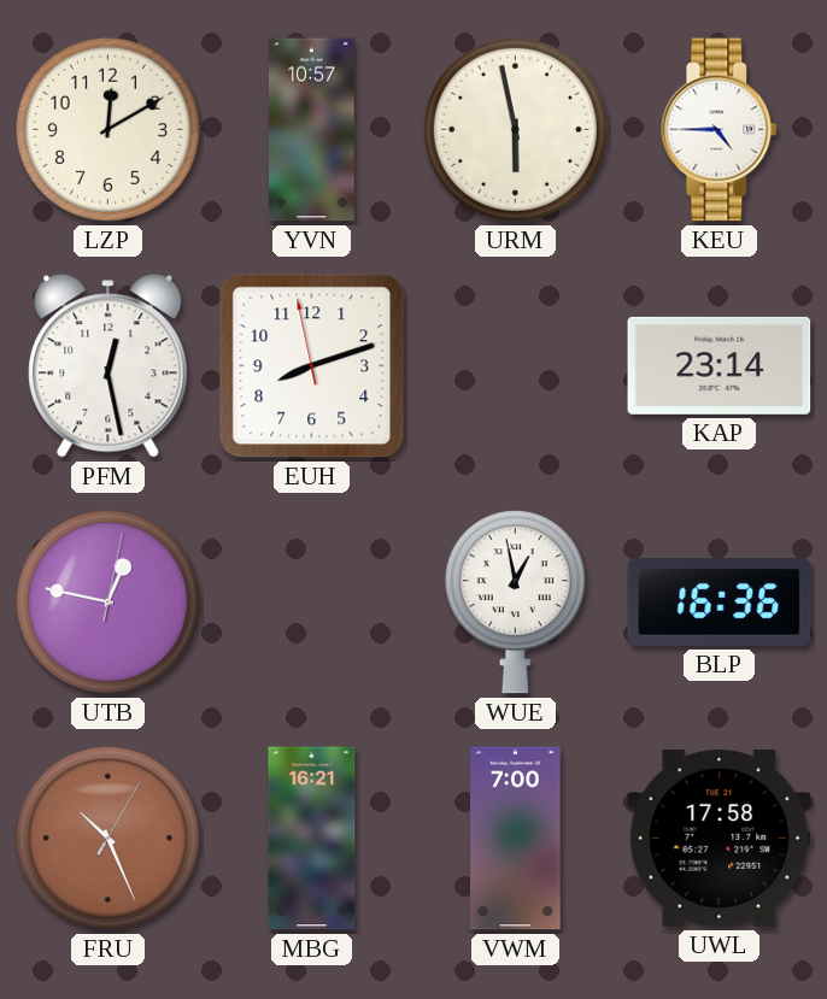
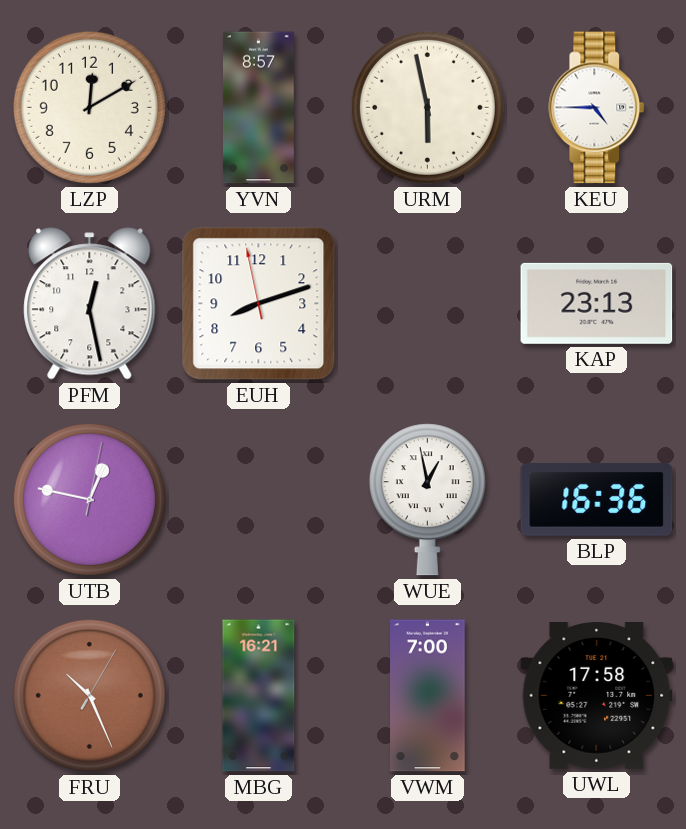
YVN: 10:57 -> 8:57
KAP: 23:14 -> 23:13
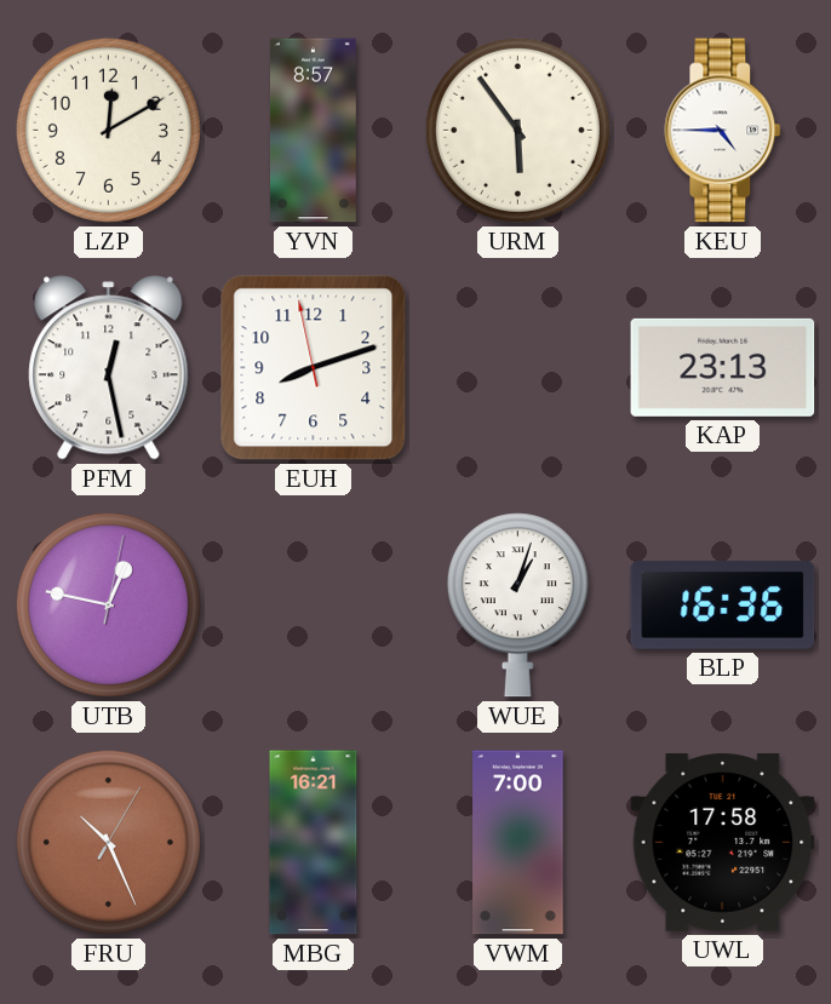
URM: 5:58 -> 5:54
WUE: 12:58 -> 1:03
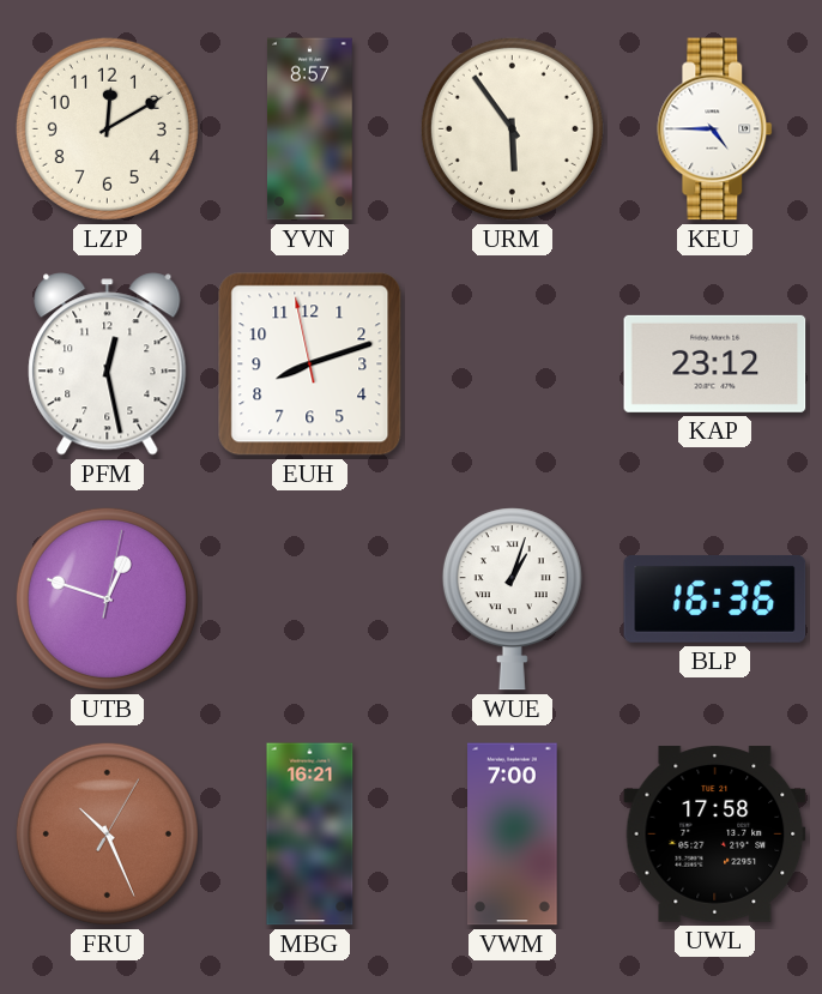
KAP: 23:13 -> 23:12
UTB: 12:47 -> 12:48
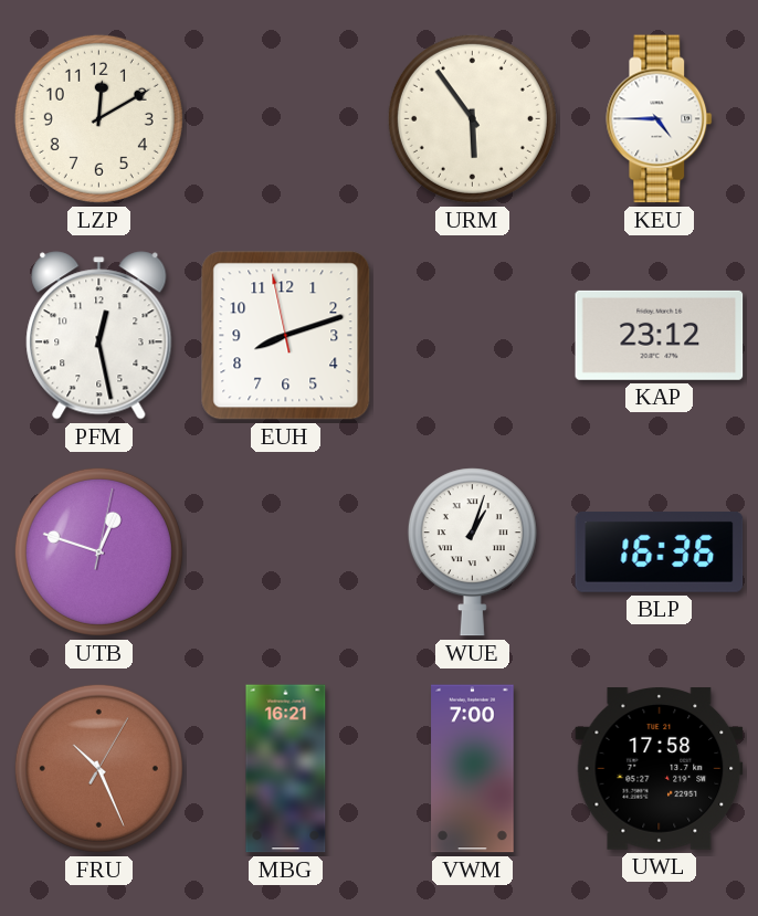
YVN: 8:57 -> none
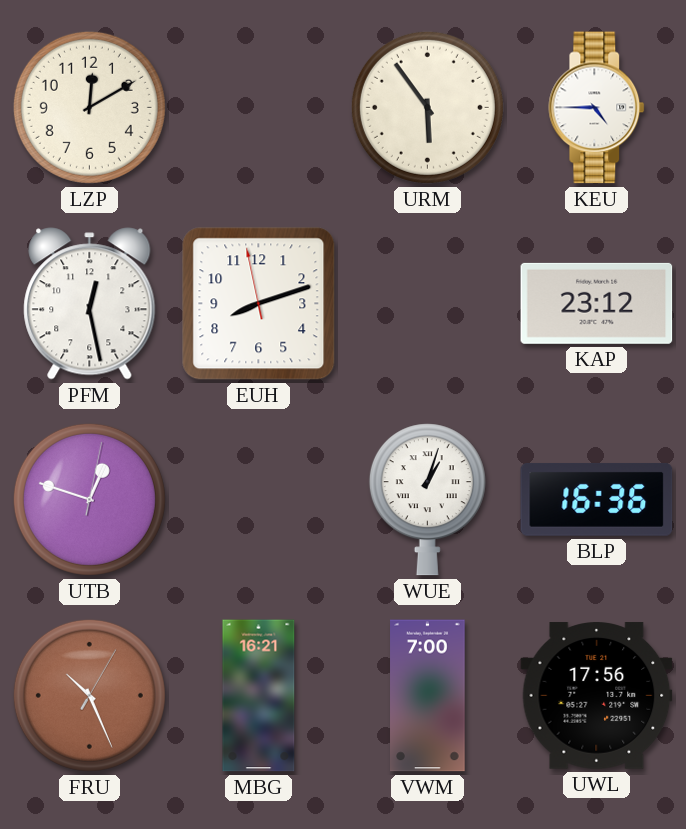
UWL: 17:58 -> 17:56
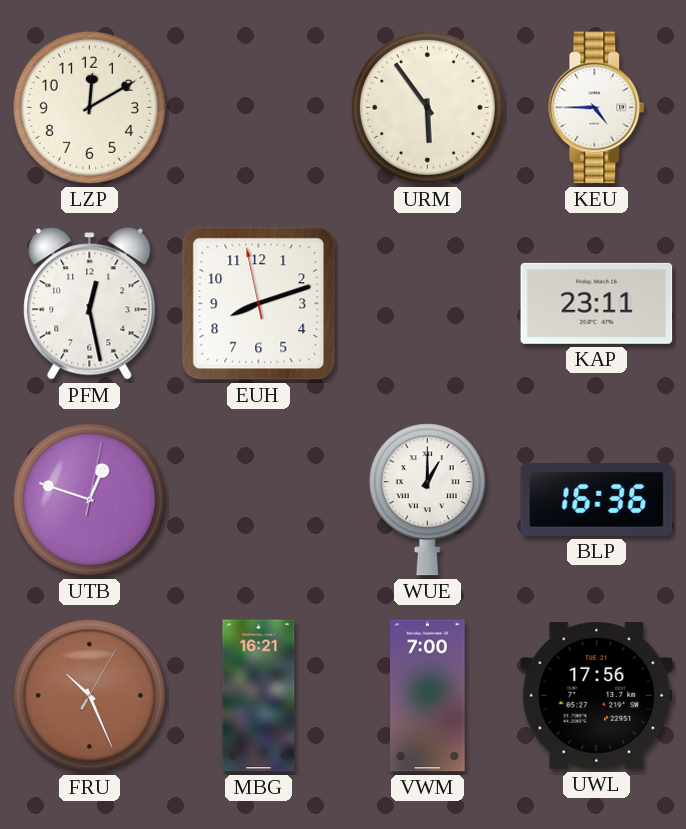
KAP: 23:12 -> 23:11
WUE: 1:03 -> 1:00
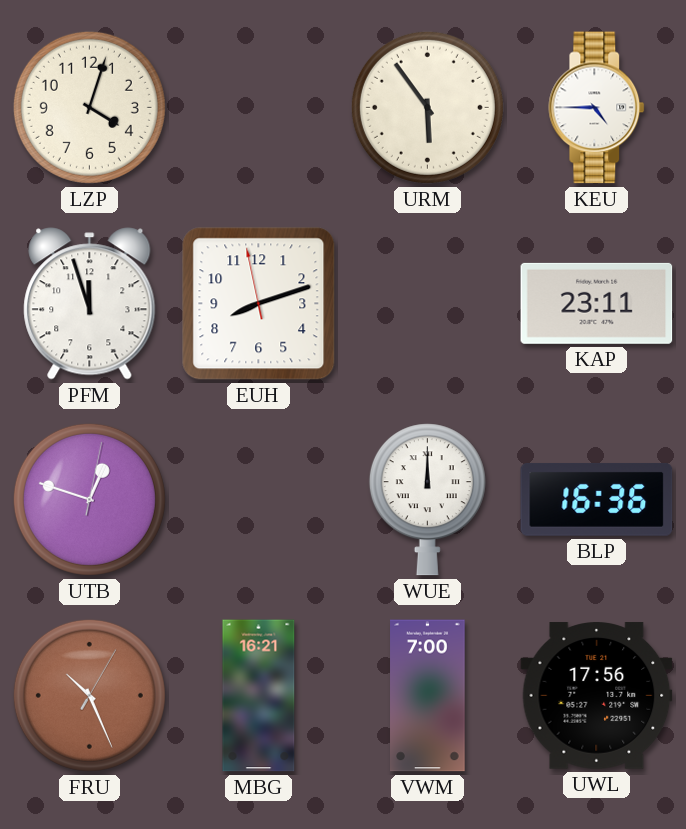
LZP: 12:10 -> 4:03
PFM: 12:28 -> 11:57
WUE: 1:00 -> 12:00
